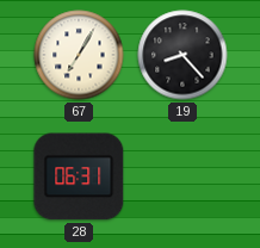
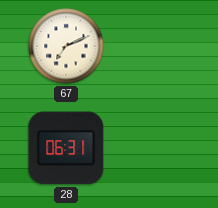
67: 7:05 -> 7:11
19: 8:23 -> none
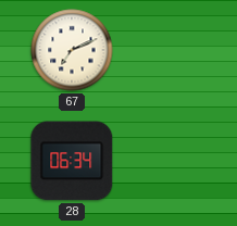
28: 06:31 -> 06:34
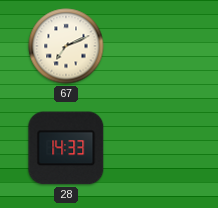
28: 06:34 -> 14:33
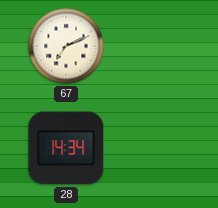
28: 14:33 -> 14:34
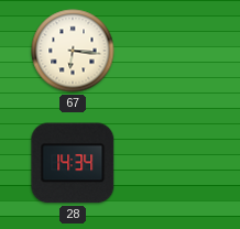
67: 7:11 -> 6:16
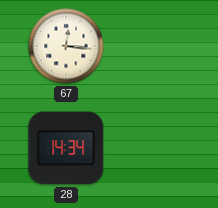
67: 6:16 -> 12:16
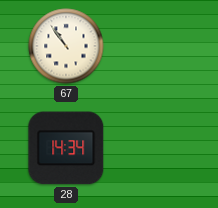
67: 12:16 -> 10:54
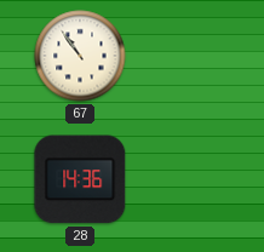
28: 14:34 -> 14:36
